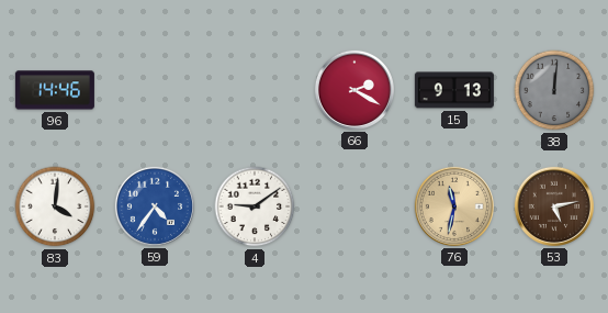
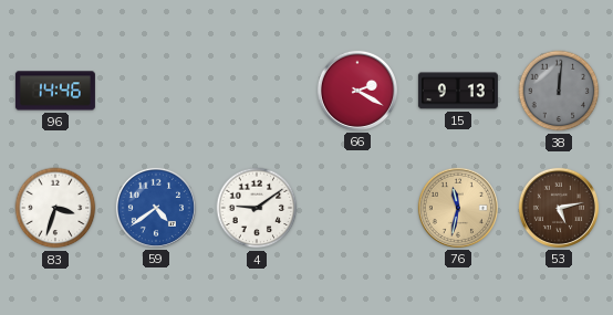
83: 4:01 -> 3:33
59: 4:36 -> 4:39
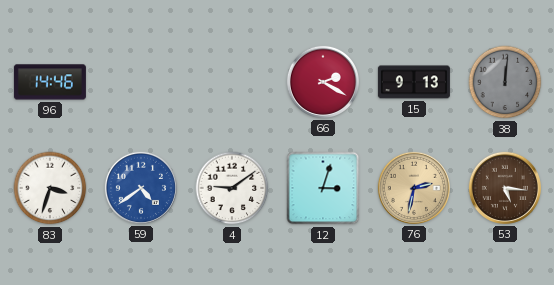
12: none -> 3:03
76: 11:32 -> 2:32
53: 5:13 -> 5:16
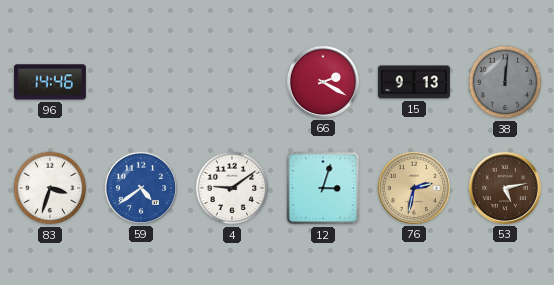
53: 5:16 -> 5:13
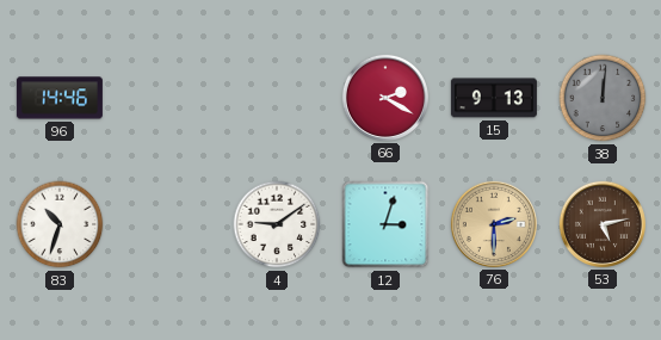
83: 3:33 -> 10:33
59: 4:39 -> none
76: 2:32 -> 2:30
